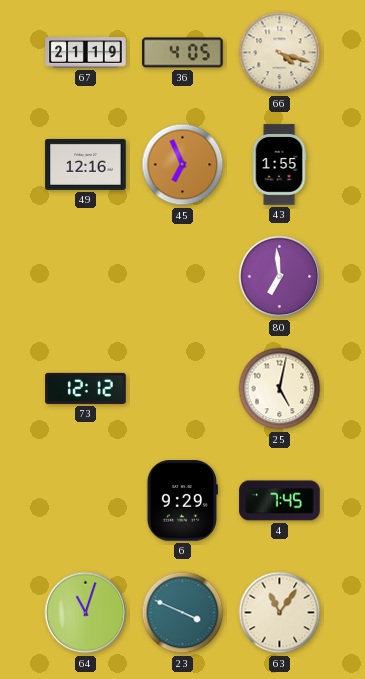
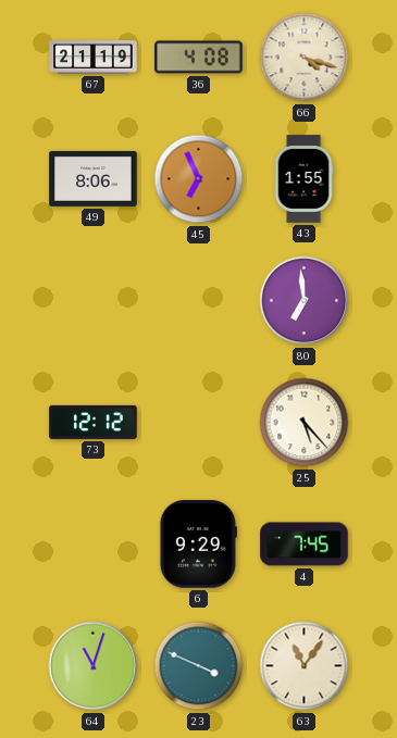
36: 4:05 -> 4:08
49: 12:16 -> 8:06
25: 5:02 -> 5:23
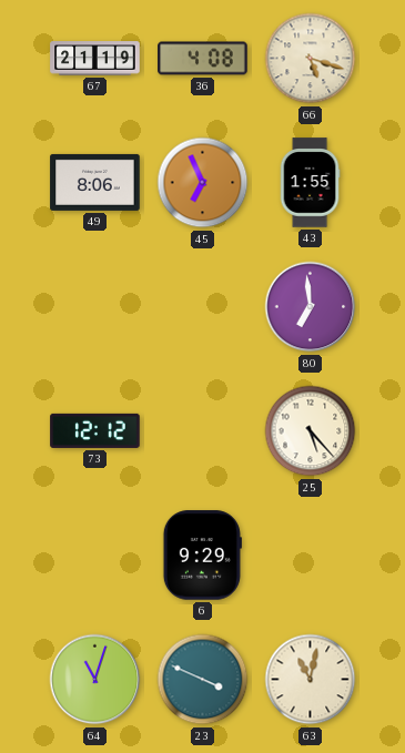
66: 4:18 -> 5:18
4: 7:45 -> none
63: 11:06 -> 11:02
